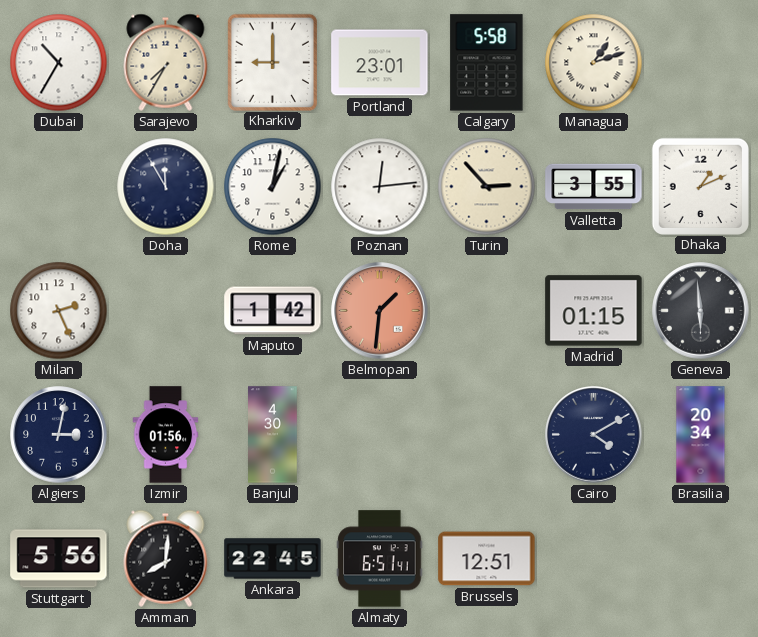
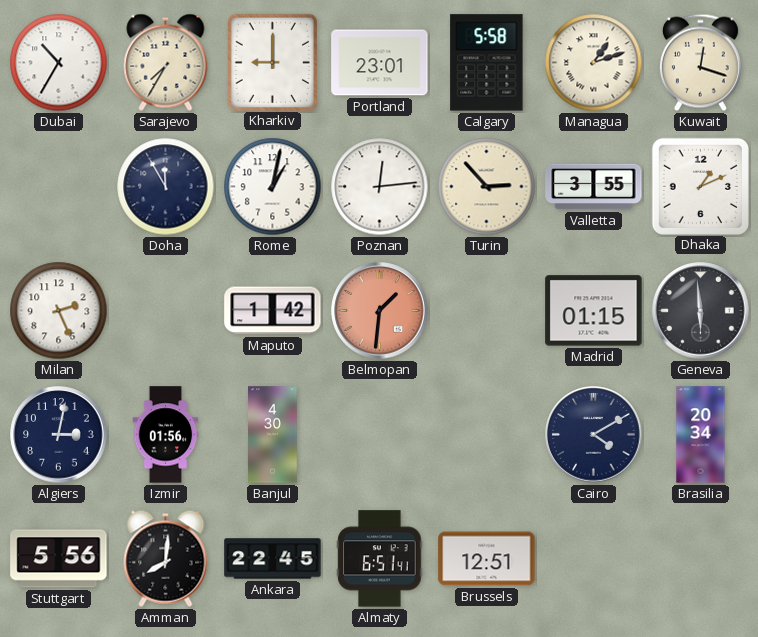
Kuwait: none -> 12:18
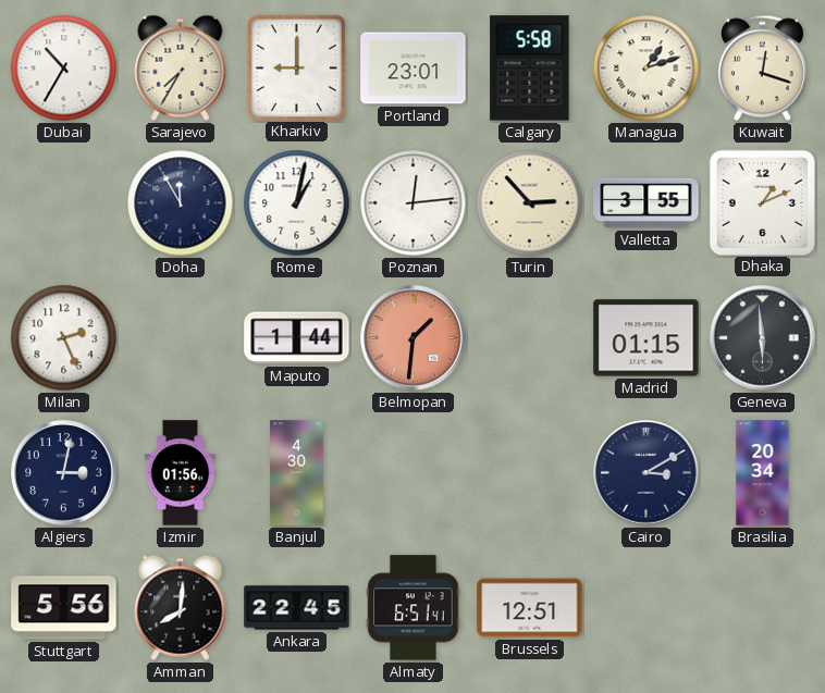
Maputo: 1:42 -> 1:44
Cairo: 4:10 -> 3:10
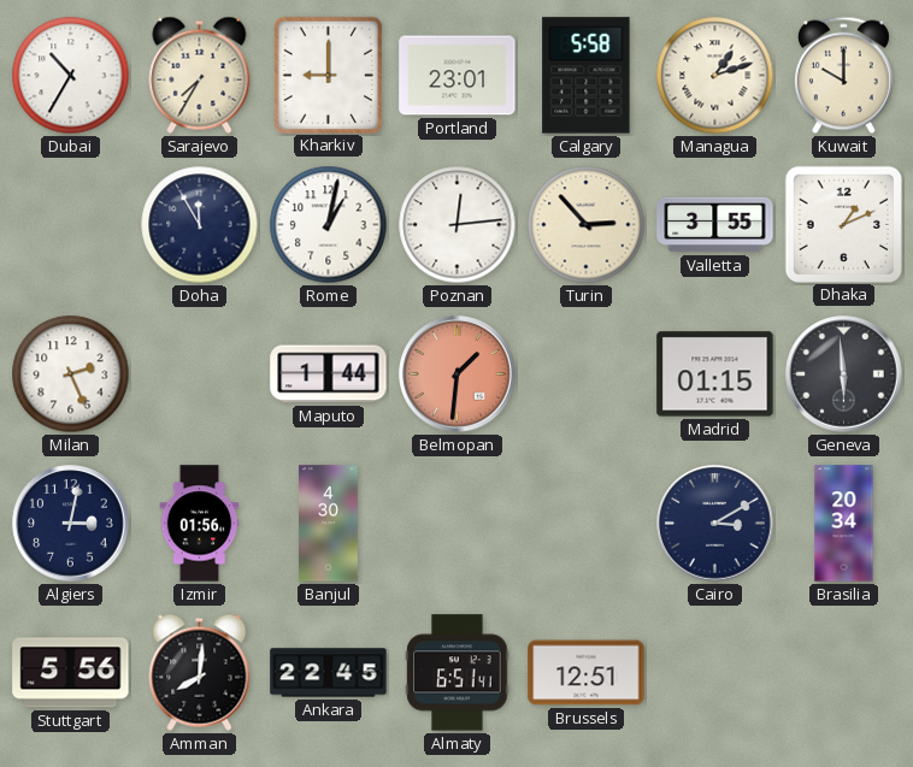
Kuwait: 12:18 -> 10:00
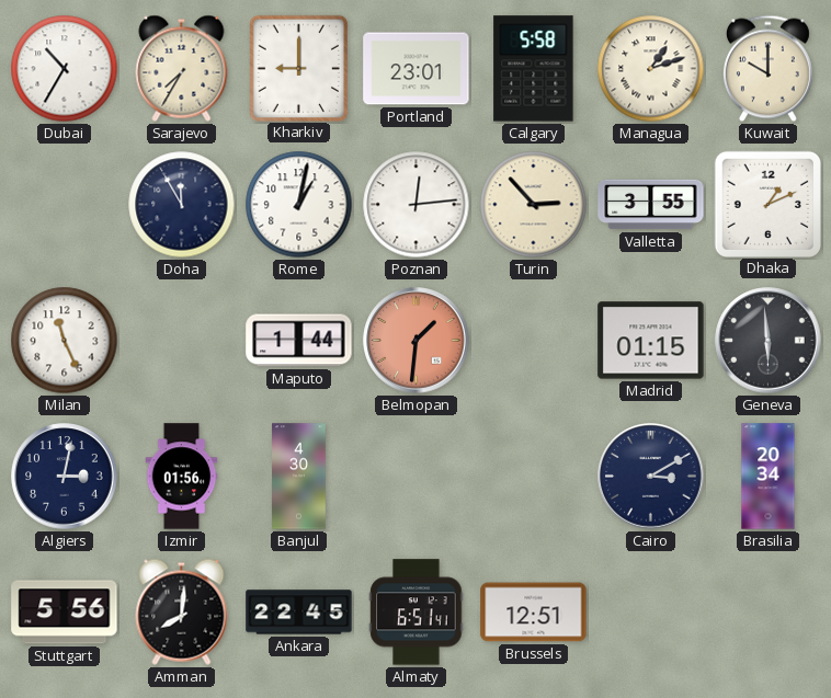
Milan: 2:26 -> 11:26
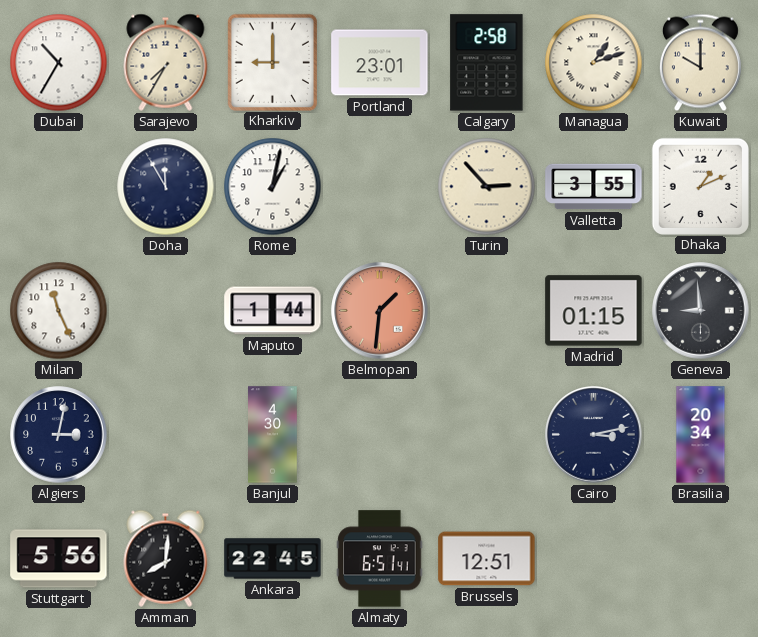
Calgary: 5:58 -> 2:58
Poznan: 12:14 -> none
Geneva: 5:59 -> 8:59
Izmir: 01:56 -> none
Cairo: 3:10 -> 3:13
